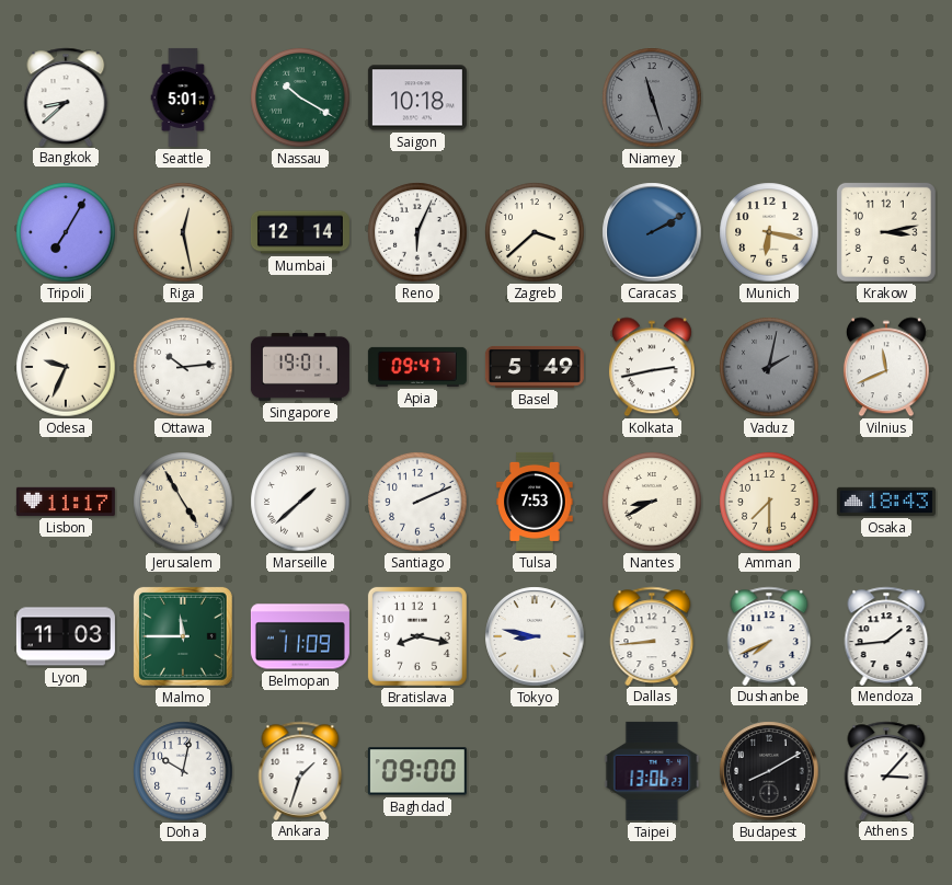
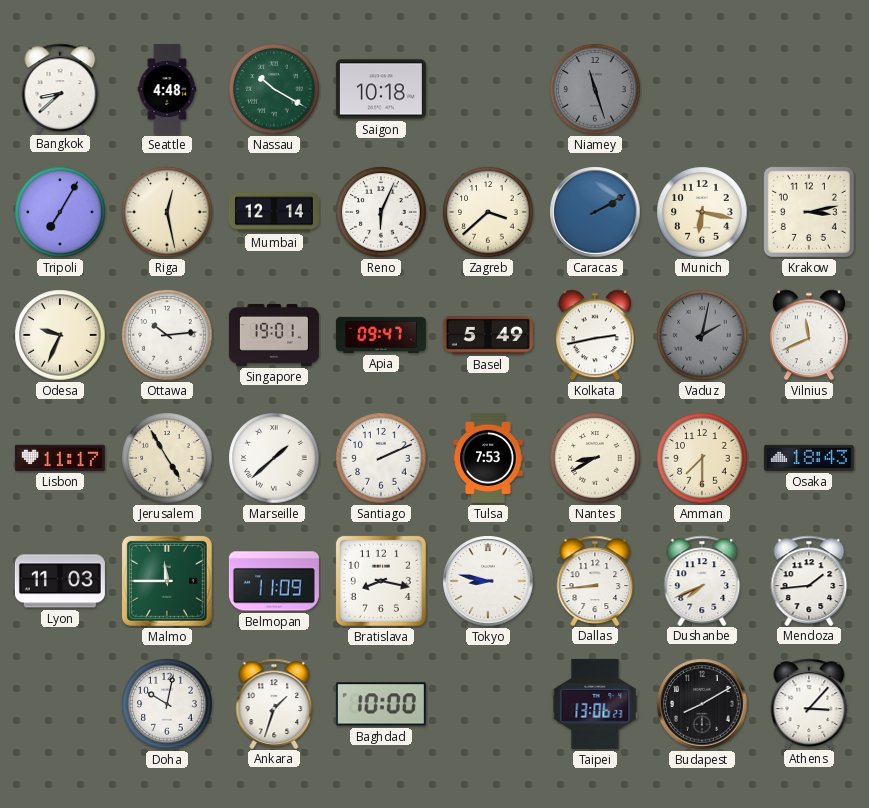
Seattle: 5:01 -> 4:48
Baghdad: 09:00 -> 10:00
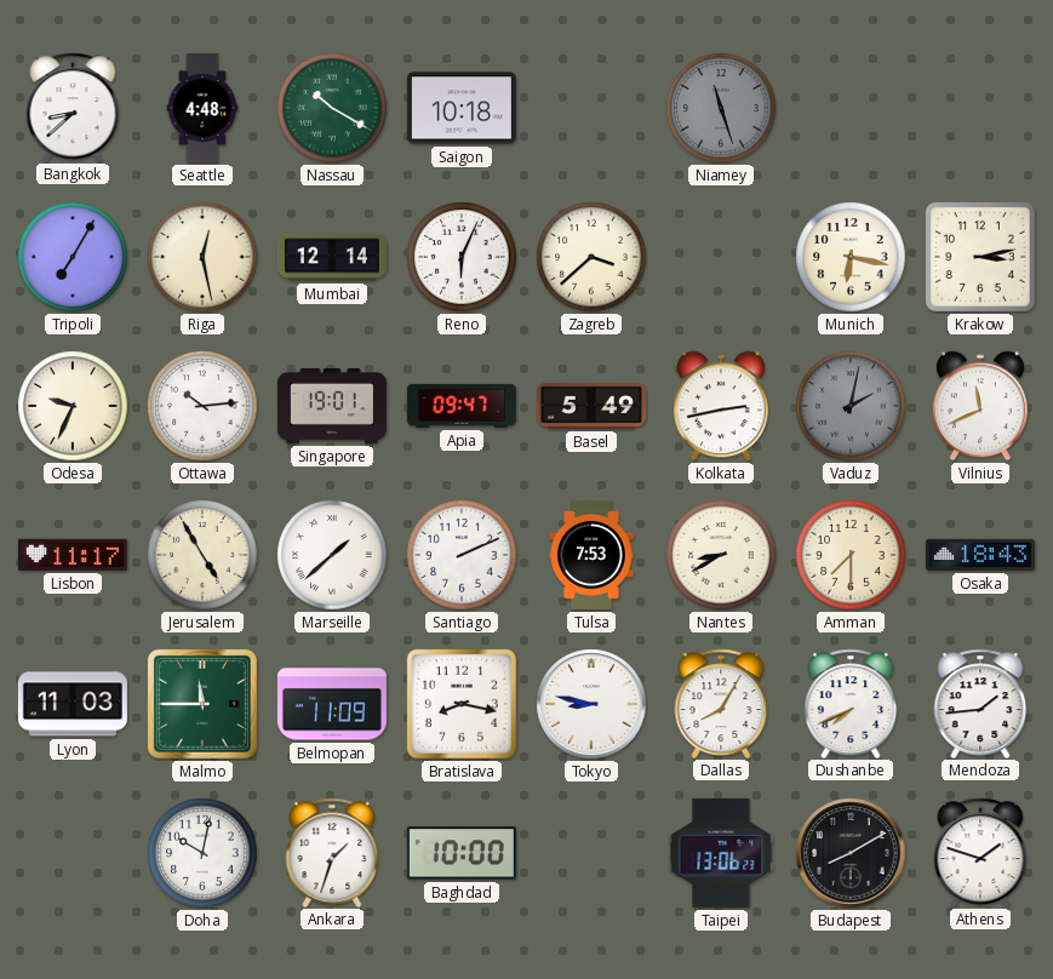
Caracas: 2:10 -> none
Dallas: 8:44 -> 8:05
Athens: 3:07 -> 1:48
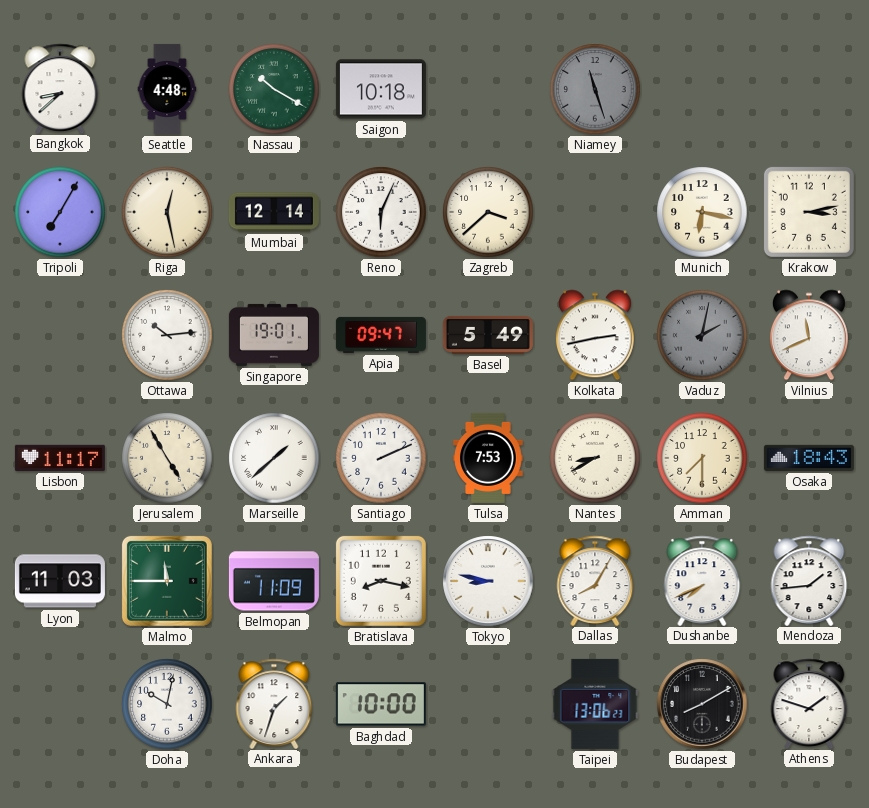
Odesa: 9:34 -> none
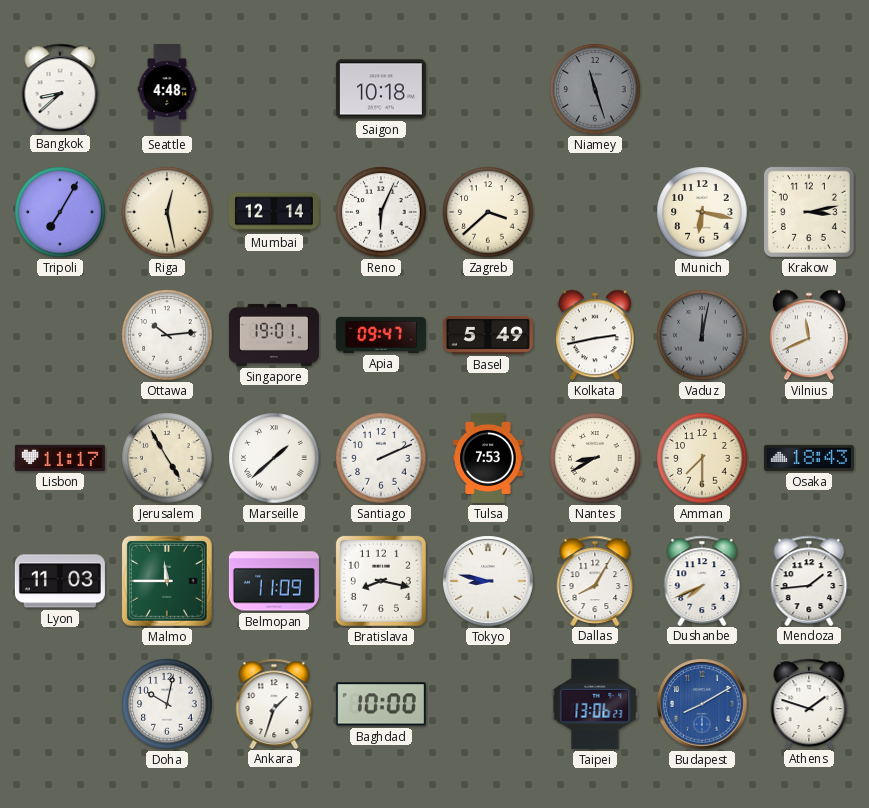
Nassau: 10:20 -> none
Vaduz: 2:02 -> 12:02
Budapest dial: black -> blue
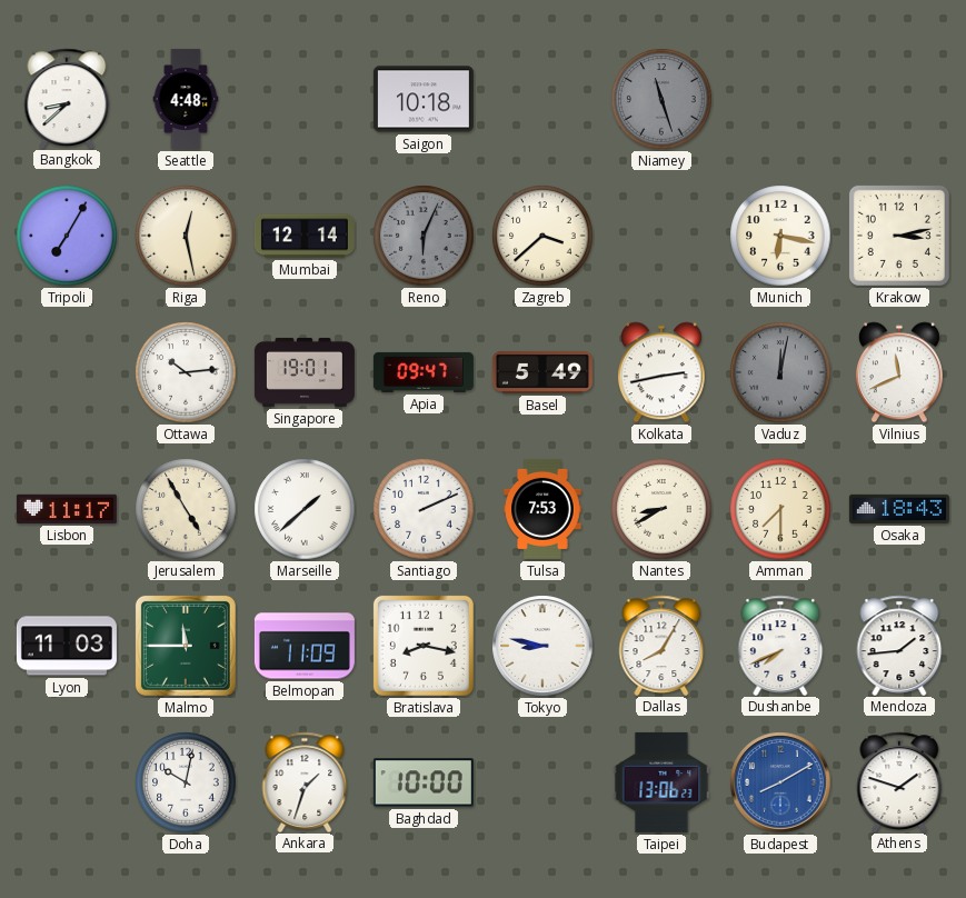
Reno dial: white -> grey
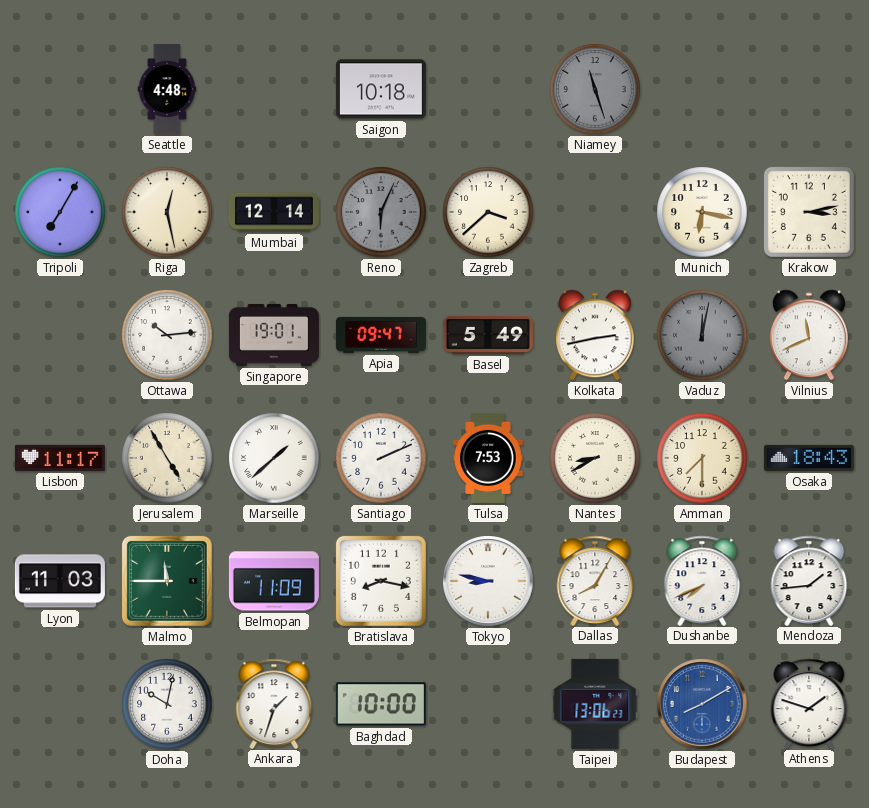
Bangkok: 8:38 -> none
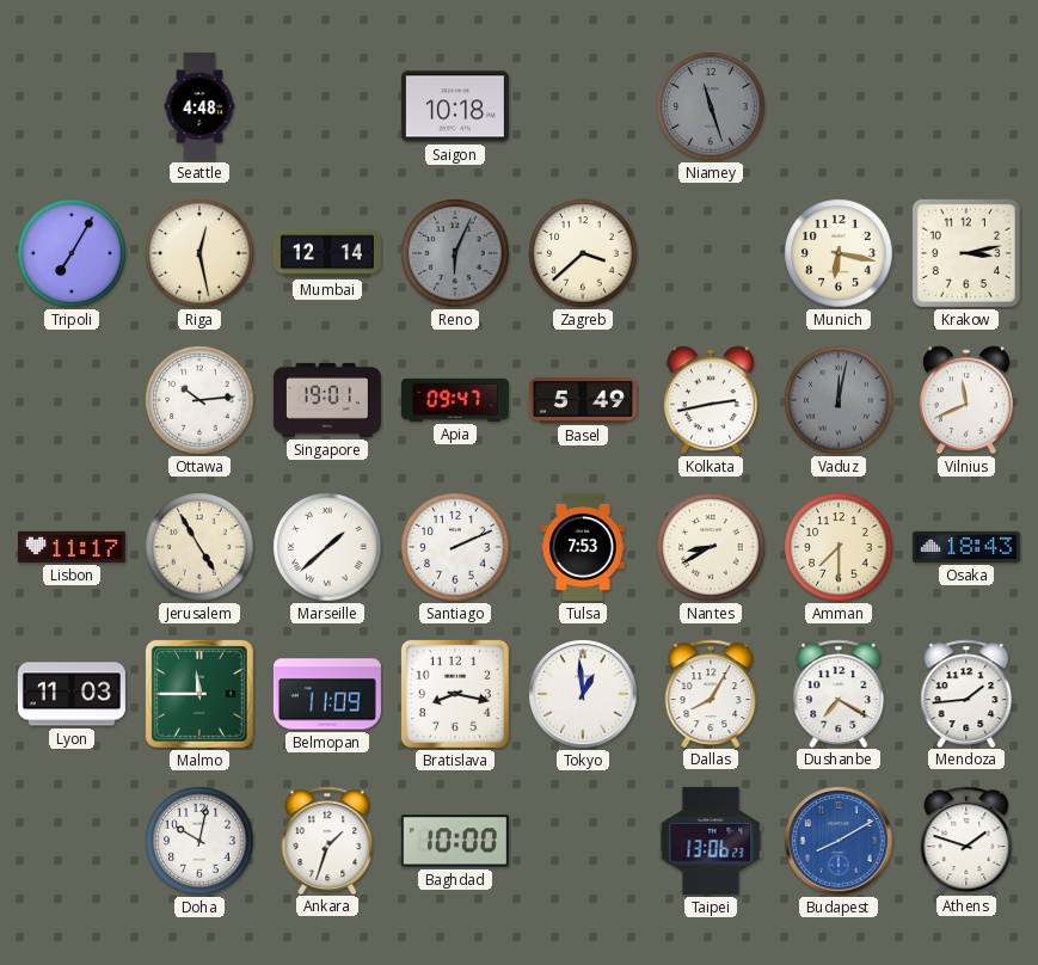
Tokyo: 8:47 -> 12:59
Dushanbe: 7:41 -> 7:20
